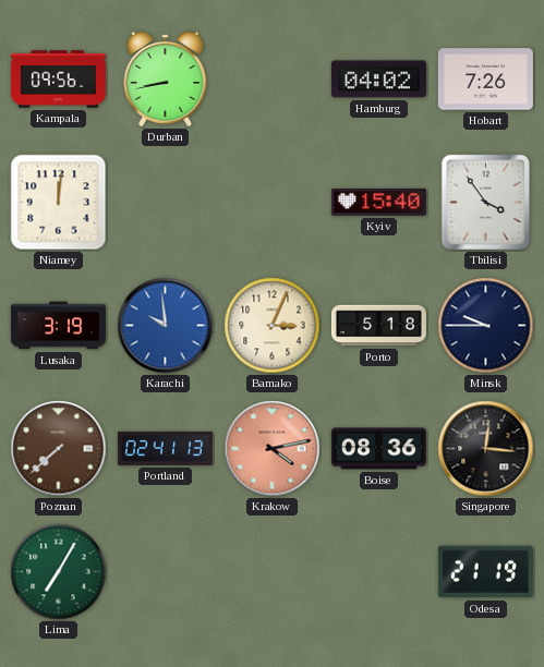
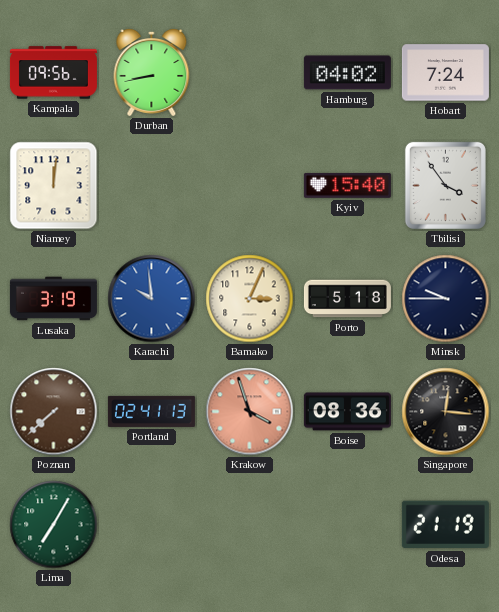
Hobart: 7:26 -> 7:24
Krakow: 4:13 -> 3:57
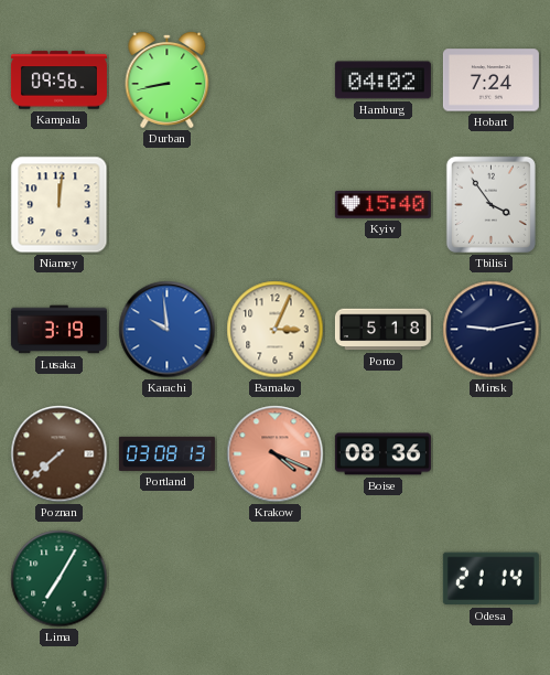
Minsk: 9:45 -> 9:13
Portland: 02:41 -> 03:08
Krakow: 3:57 -> 4:19
Singapore: 12:16 -> none
Odesa: 21:19 -> 21:14
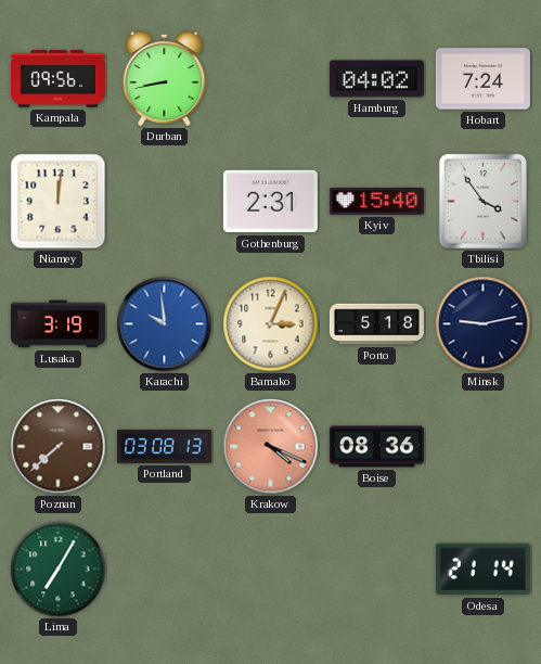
Gothenburg: none -> 2:31
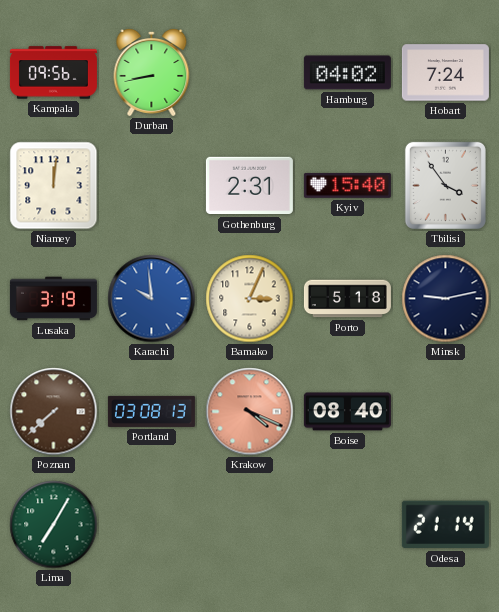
Boise: 08:36 -> 08:40
